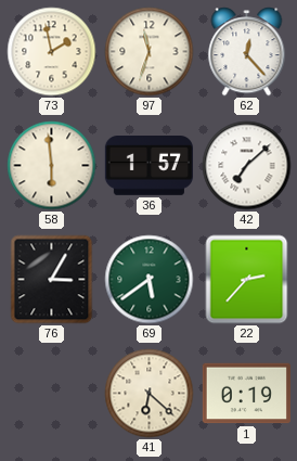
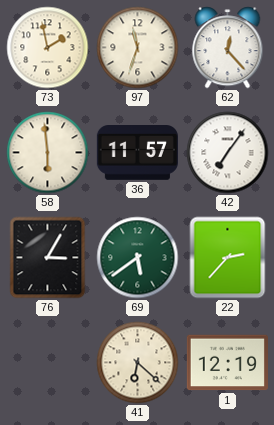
36: 1:57 -> 11:57
42: 7:08 -> 7:06
1: 0:19 -> 12:19
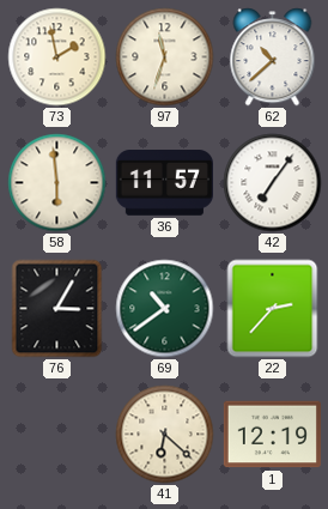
62: 12:23 -> 10:38
69: 5:39 -> 10:39
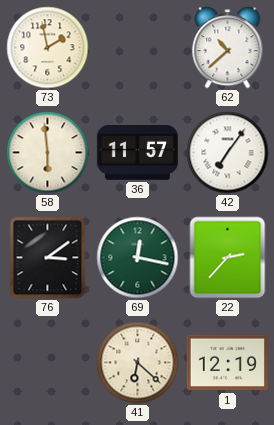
97: 11:33 -> none
76: 3:05 -> 3:09
69: 10:39 -> 12:17
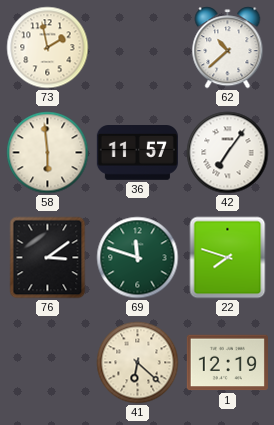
69: 12:17 -> 11:48
22: 2:37 -> 7:48
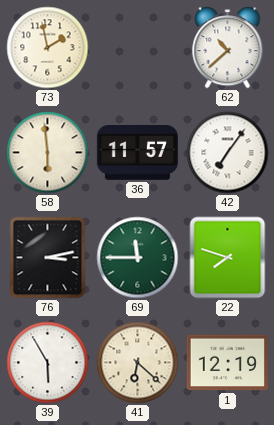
76: 3:09 -> 3:13
69: 11:48 -> 11:45
39: none -> 5:55
